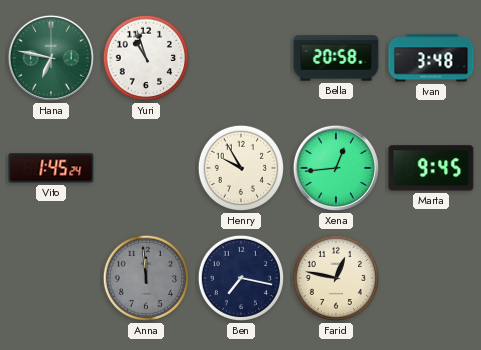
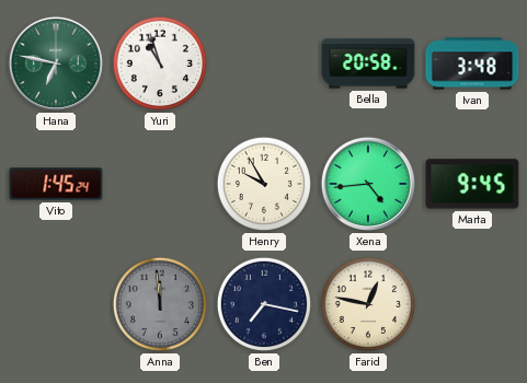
Xena: 12:44 -> 4:44
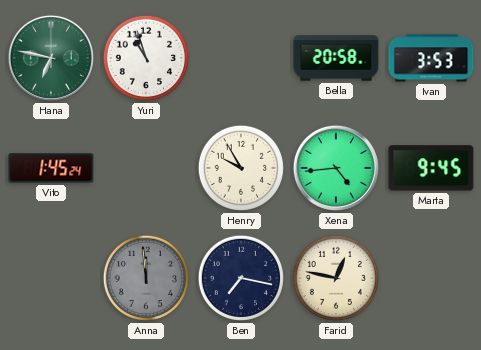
Ivan: 3:48 -> 3:53
